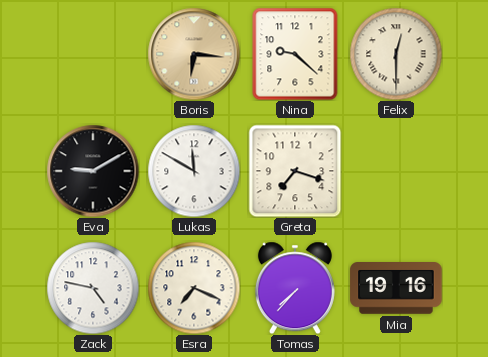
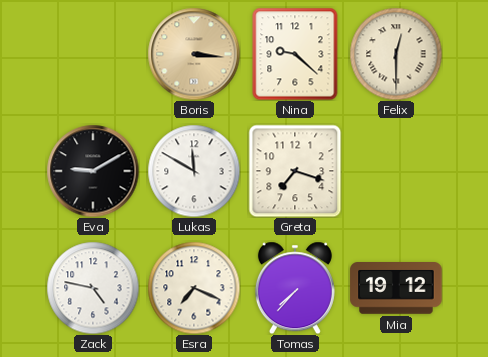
Boris: 6:16 -> 3:16
Mia: 19:16 -> 19:12
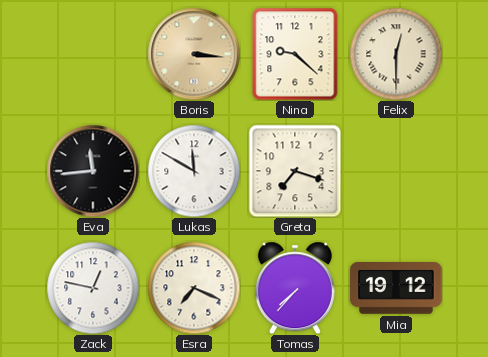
Eva: 9:10 -> 11:44
Zack: 4:47 -> 12:47
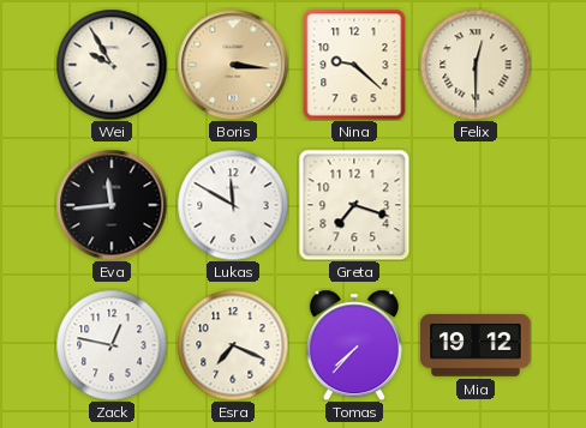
Wei: none -> 9:55
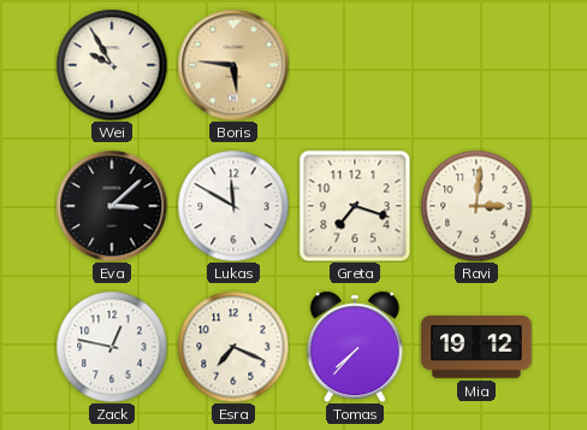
Boris: 3:16 -> 5:46
Nina: 9:22 -> none
Felix: 12:30 -> none
Eva: 11:44 -> 3:08
Ravi: none -> 3:01
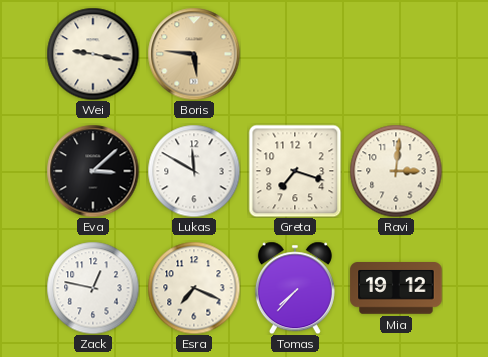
Wei: 9:55 -> 9:17
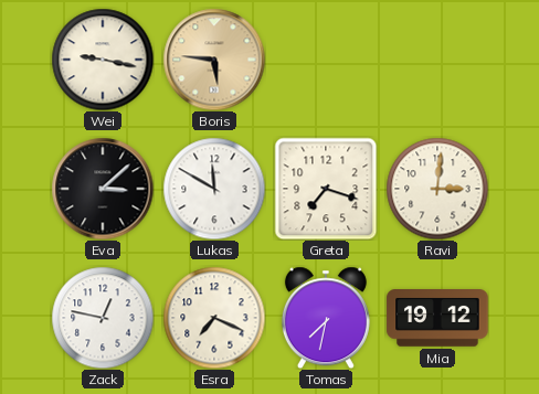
Tomas: 7:37 -> 7:32
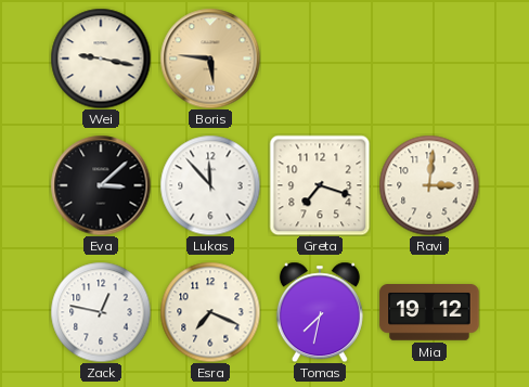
Lukas: 11:50 -> 11:53
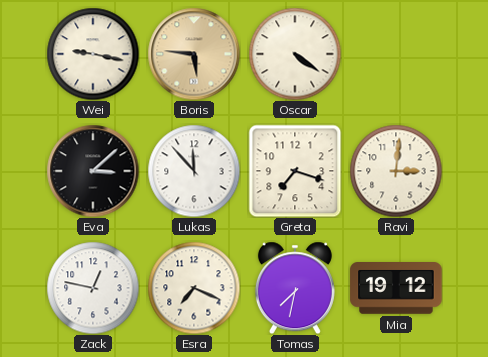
Oscar: none -> 4:21
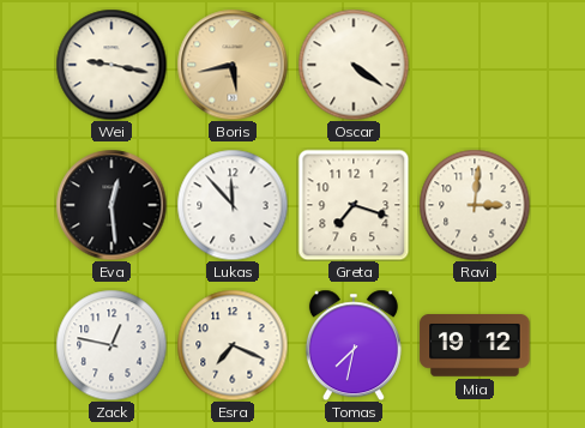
Boris: 5:46 -> 5:43
Eva: 3:08 -> 12:29
